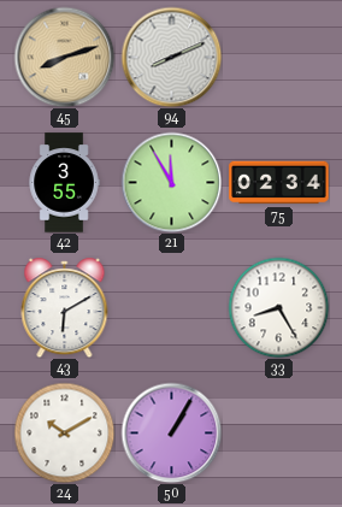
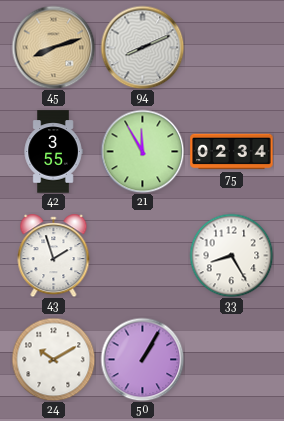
43: 6:10 -> 1:57
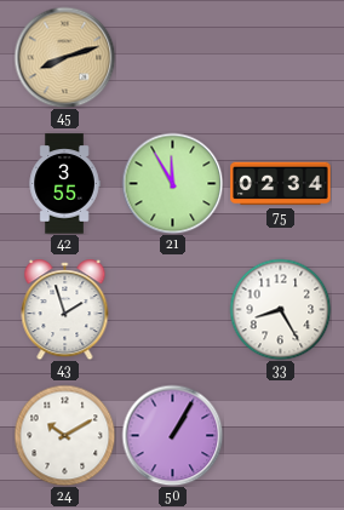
94: 8:11 -> none
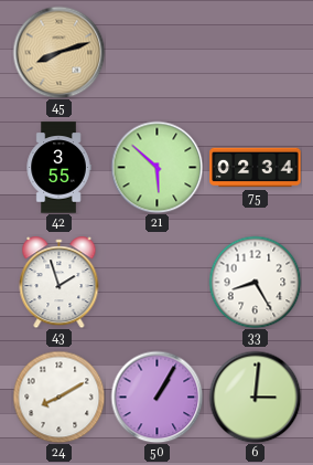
21: 11:55 -> 5:52
24: 10:10 -> 8:10
6: none -> 3:01
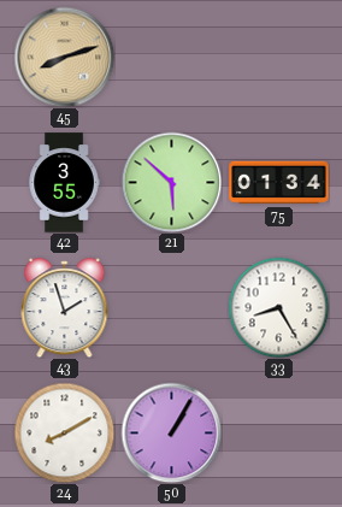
75: 02:34 -> 01:34
6: 3:01 -> none
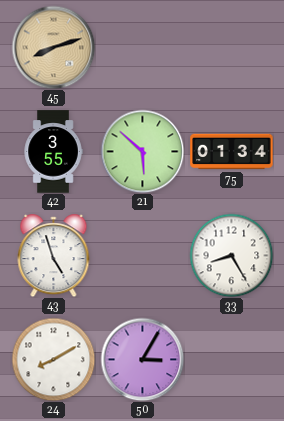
43: 1:57 -> 4:57
50: 1:05 -> 3:05
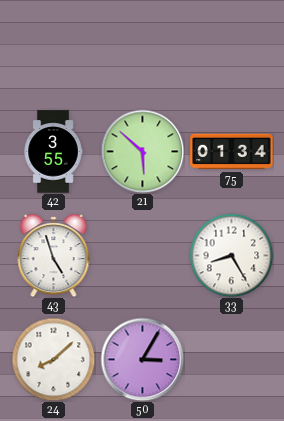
45: 8:12 -> none
24: 8:10 -> 8:08
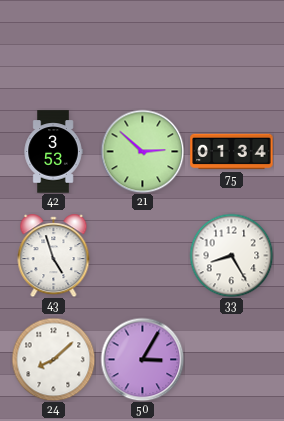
42: 3:55 -> 3:53
21: 5:52 -> 2:52
